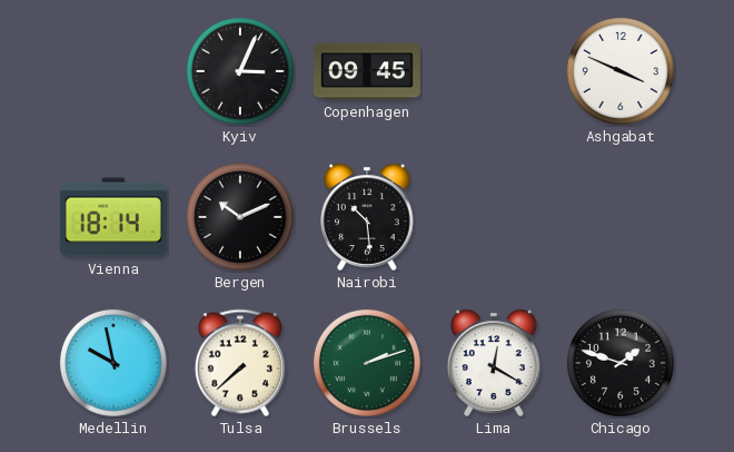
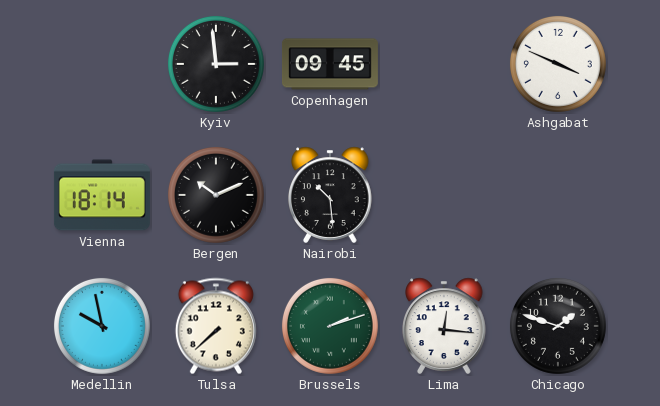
Kyiv: 3:04 -> 2:59
Lima: 12:20 -> 12:16
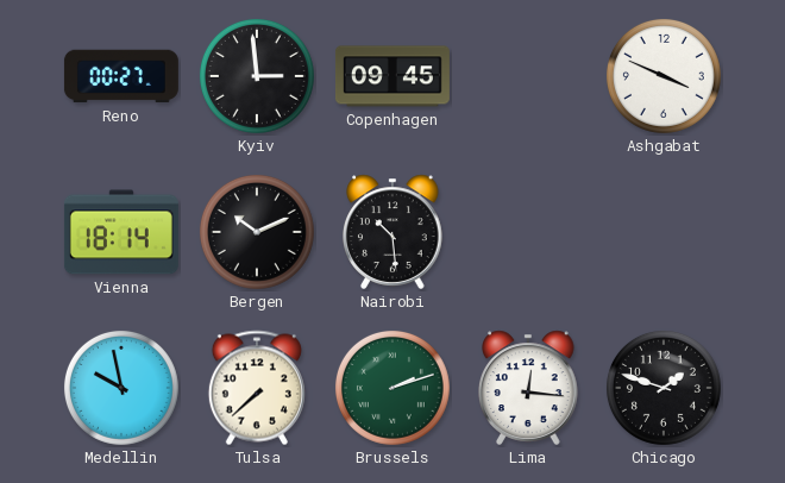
Reno: none -> 00:27
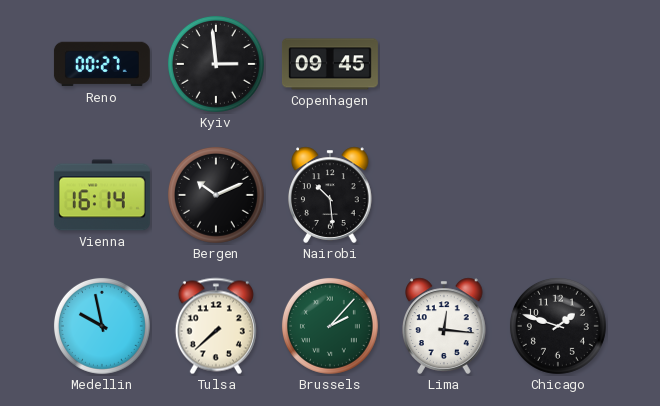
Ashgabat: 3:49 -> none
Vienna: 18:14 -> 16:14
Brussels: 2:12 -> 2:07
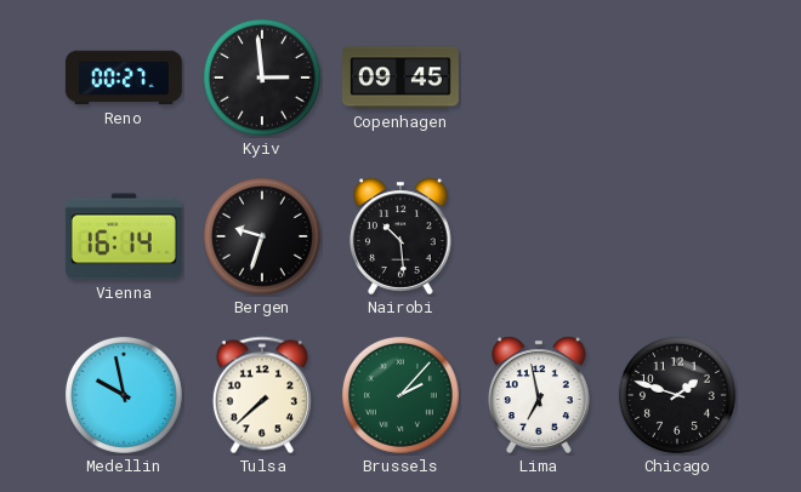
Bergen: 10:11 -> 9:33
Lima: 12:16 -> 6:58
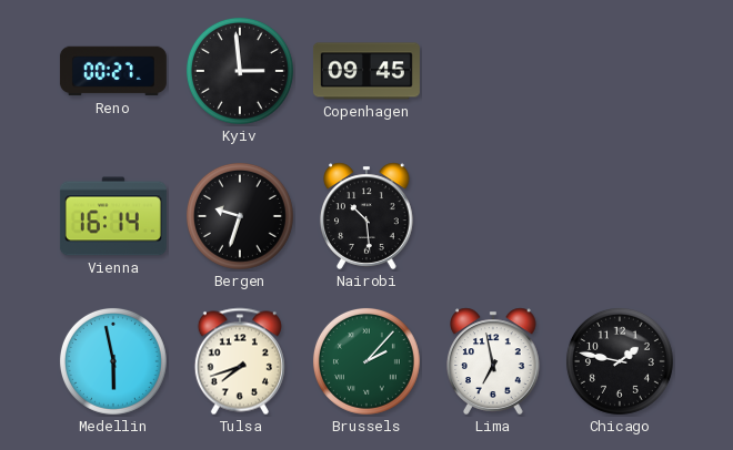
Medellin: 9:58 -> 5:58
Tulsa: 7:38 -> 7:42
Chicago: 1:48 -> 1:47
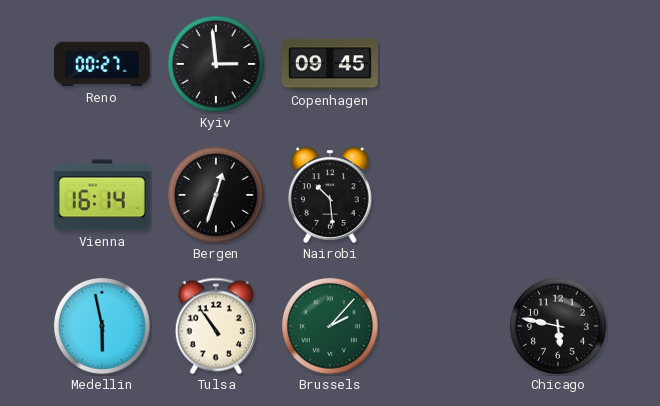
Bergen: 9:33 -> 12:33
Tulsa: 7:42 -> 10:54
Lima: 6:58 -> none
Chicago: 1:47 -> 5:47
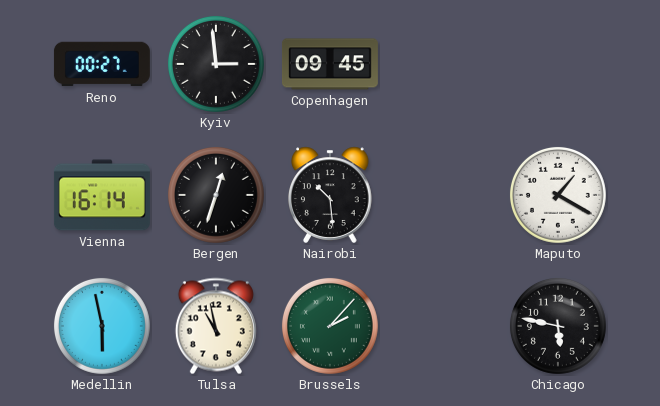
Maputo: none -> 1:20
Tulsa: 10:54 -> 10:58
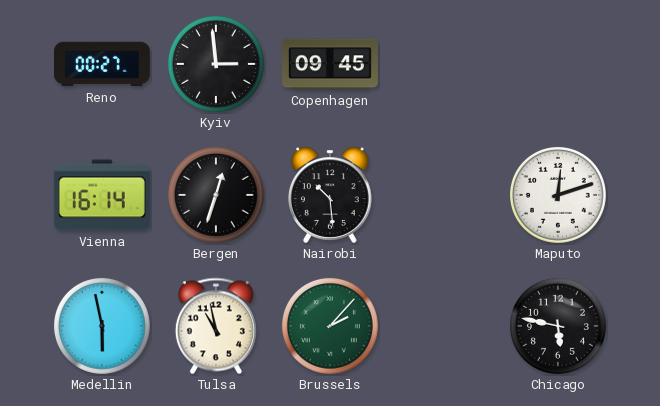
Maputo: 1:20 -> 12:12
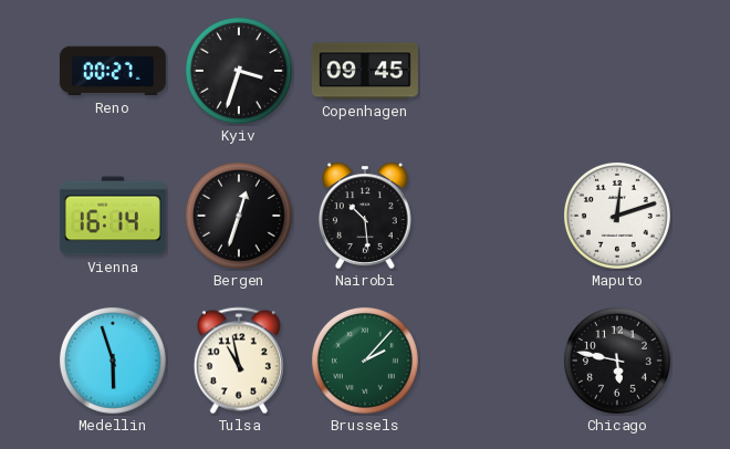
Kyiv: 2:59 -> 3:33
Medellin: 5:58 -> 5:57
